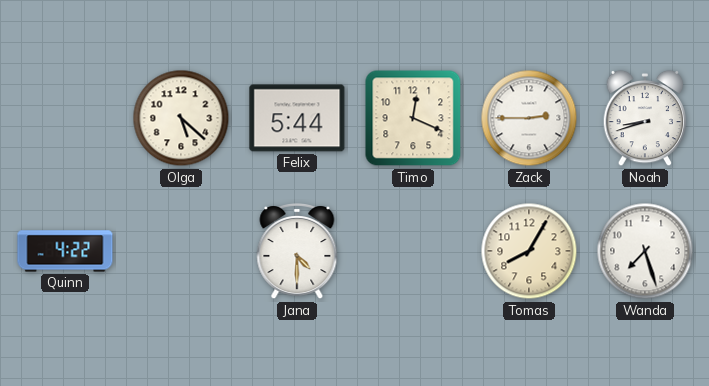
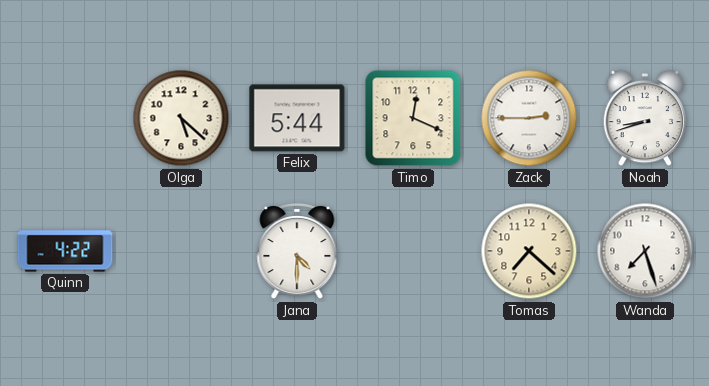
Tomas: 8:05 -> 7:22
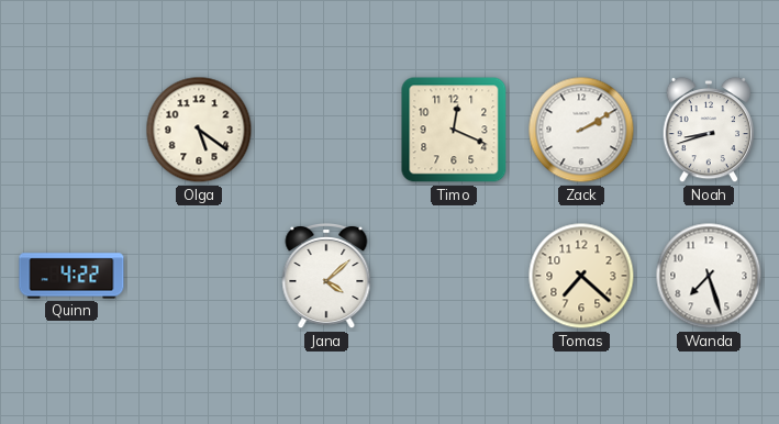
Olga: 5:22 -> 5:21
Felix: 5:44 -> none
Zack: 2:45 -> 2:10
Jana: 4:30 -> 4:08
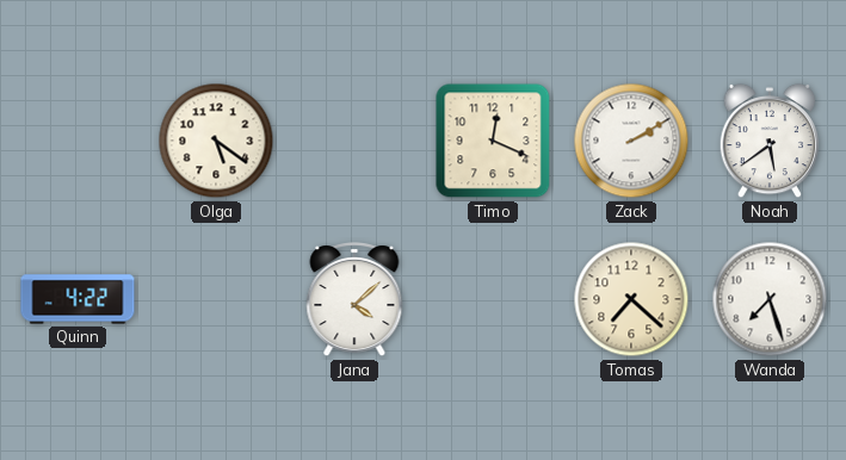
Noah: 8:42 -> 5:39
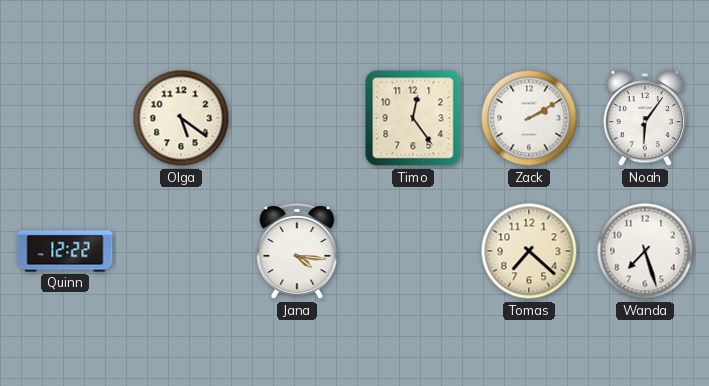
Timo: 12:19 -> 12:24
Noah: 5:39 -> 6:06
Quinn: 4:22 -> 12:22
Jana: 4:08 -> 4:16
